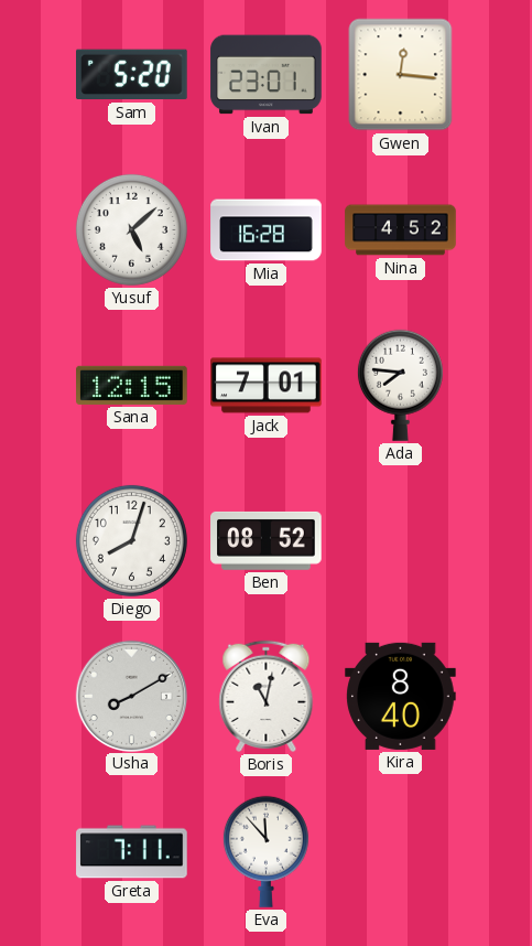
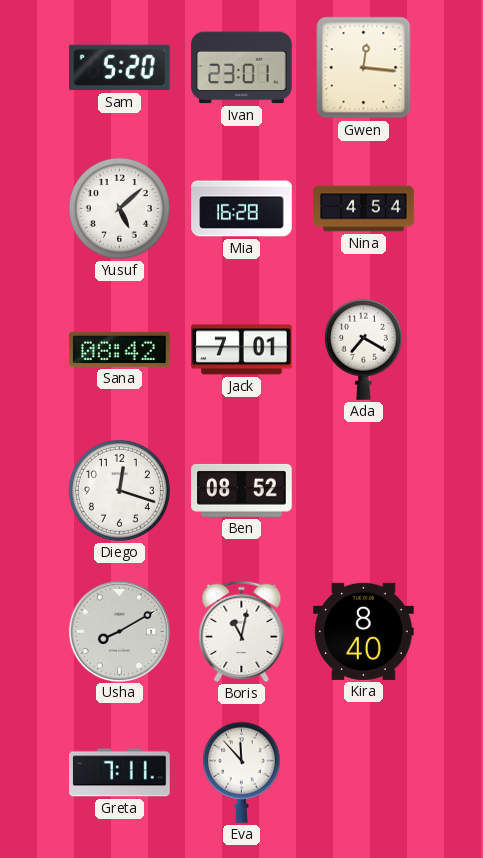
Nina: 4:52 -> 4:54
Sana: 12:15 -> 08:42
Ada: 7:46 -> 7:20
Diego: 8:03 -> 12:18
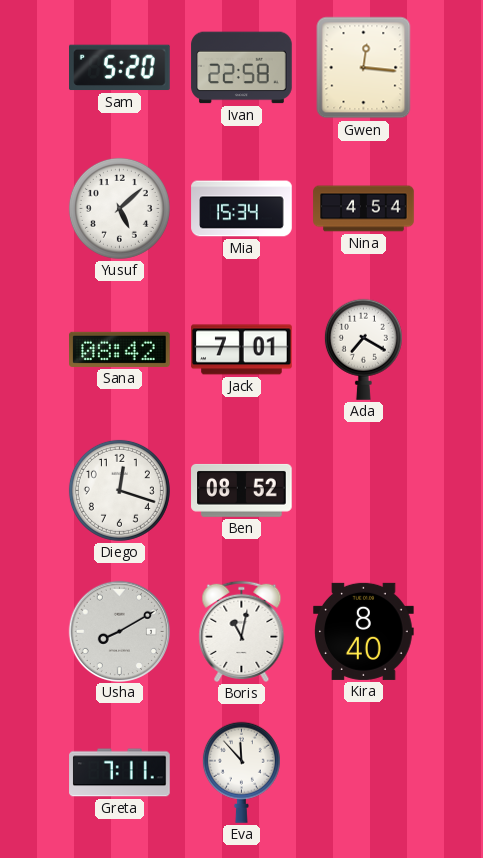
Ivan: 23:01 -> 22:58
Mia: 16:28 -> 15:34
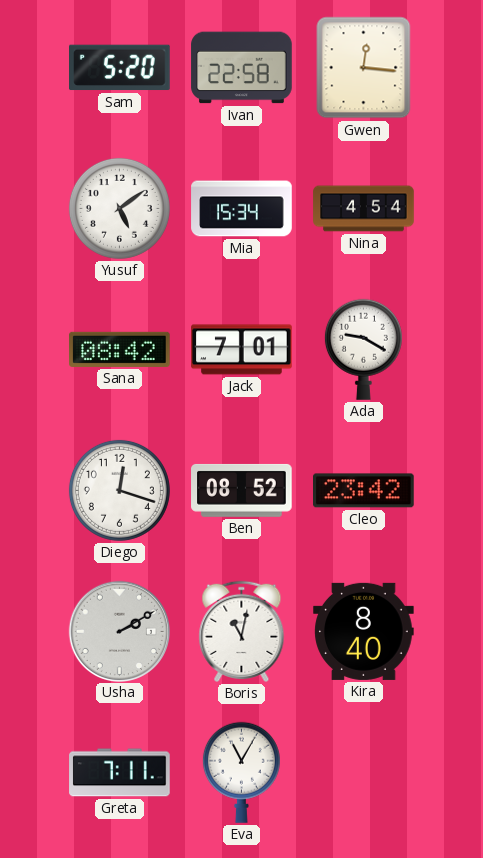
Yusuf: 5:08 -> 5:09
Ada: 7:20 -> 9:20
Cleo: none -> 23:42
Usha: 8:10 -> 2:10
Eva: 11:53 -> 11:05
